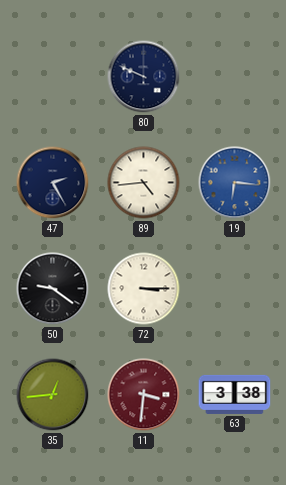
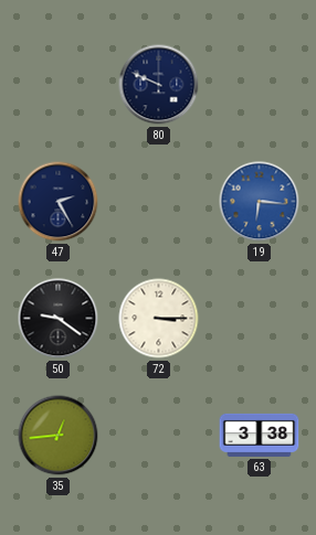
89: 4:44 -> none
11: 3:31 -> none
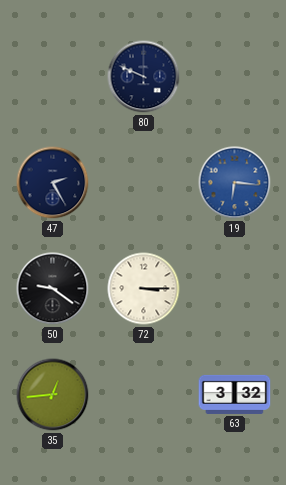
63: 3:38 -> 3:32
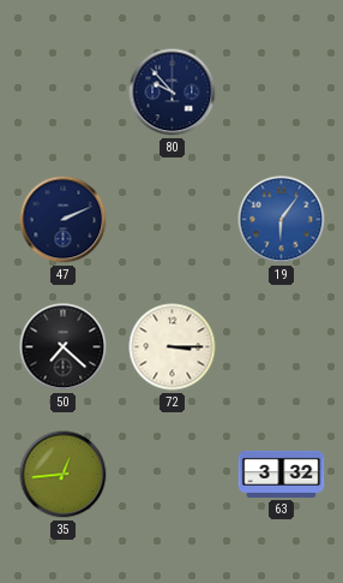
80: 9:49 -> 9:53
47: 2:25 -> 2:11
19: 6:16 -> 6:06
50: 9:21 -> 7:22
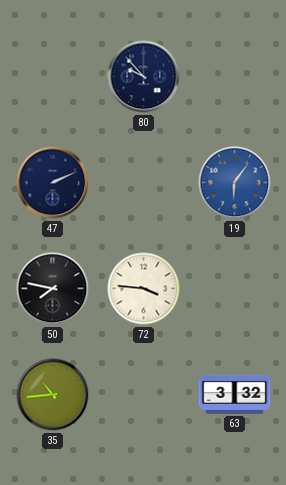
50: 7:22 -> 7:47
72: 3:15 -> 3:46
35: 12:44 -> 10:44
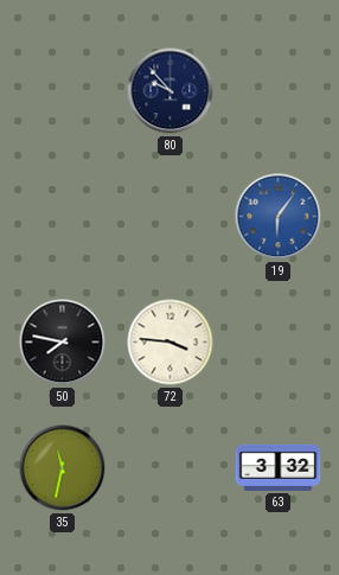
47: 2:11 -> none
35: 10:44 -> 11:32
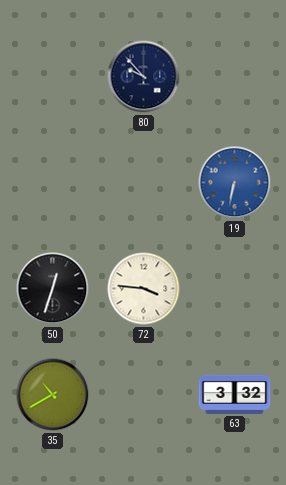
19: 6:06 -> 6:32
50: 7:47 -> 12:33
35: 11:32 -> 10:40
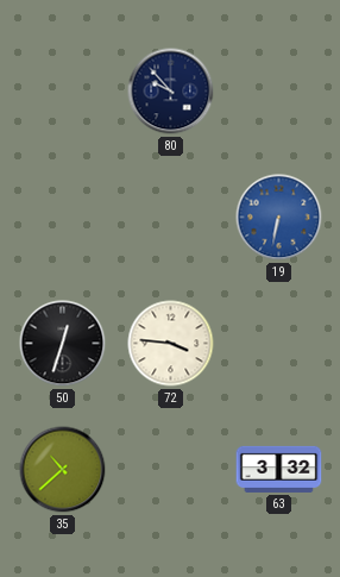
35: 10:40 -> 10:38
